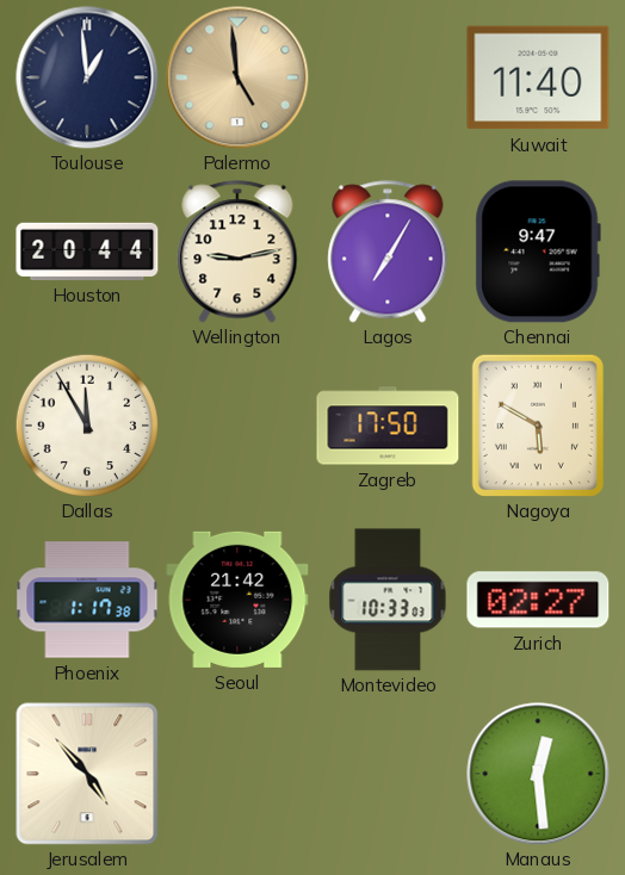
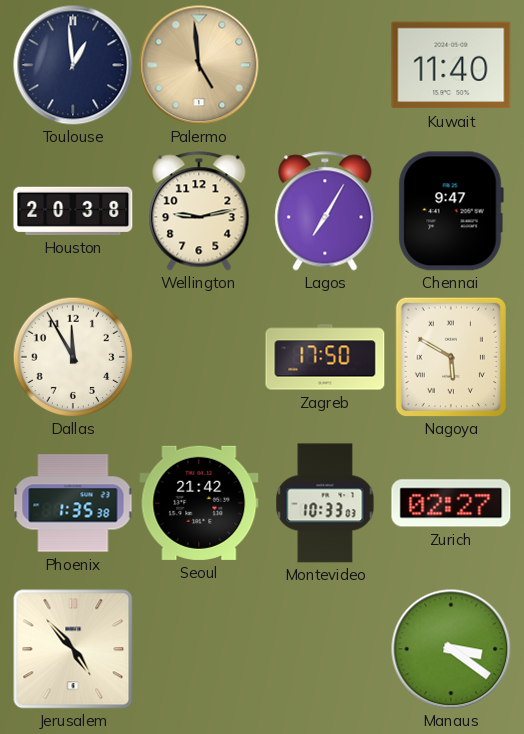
Houston: 20:44 -> 20:38
Phoenix: 1:17 -> 1:35
Manaus: 12:29 -> 3:21
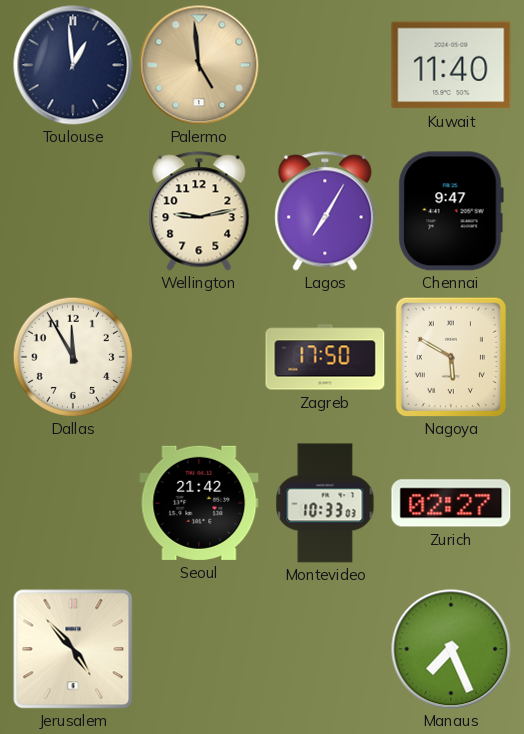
Houston: 20:38 -> none
Phoenix: 1:35 -> none
Manaus: 3:21 -> 7:26
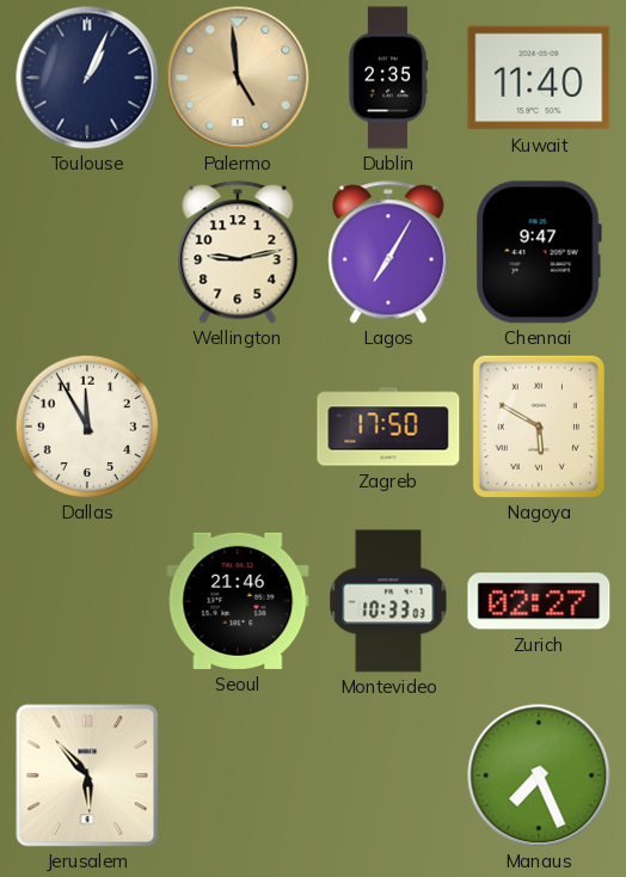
Toulouse: 12:59 -> 1:04
Dublin: none -> 2:35
Seoul: 21:42 -> 21:46
Jerusalem: 4:53 -> 5:53
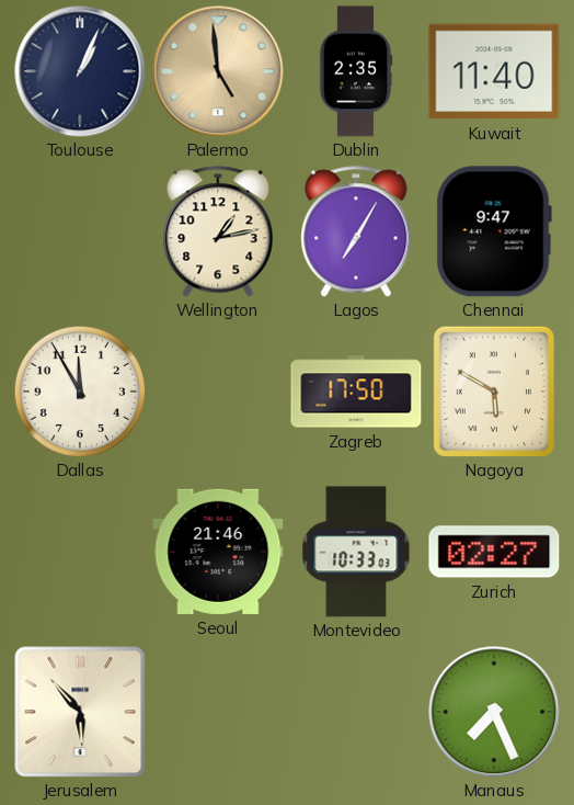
Wellington: 9:13 -> 1:13
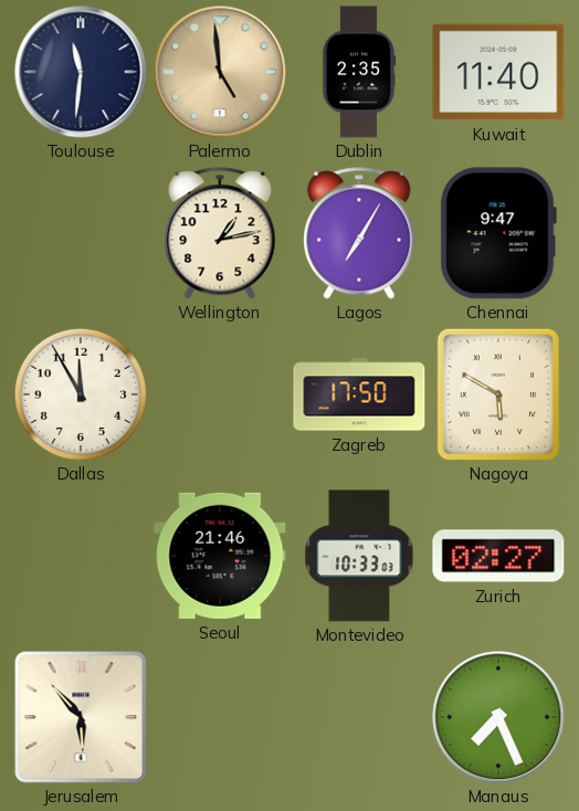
Toulouse: 1:04 -> 11:31
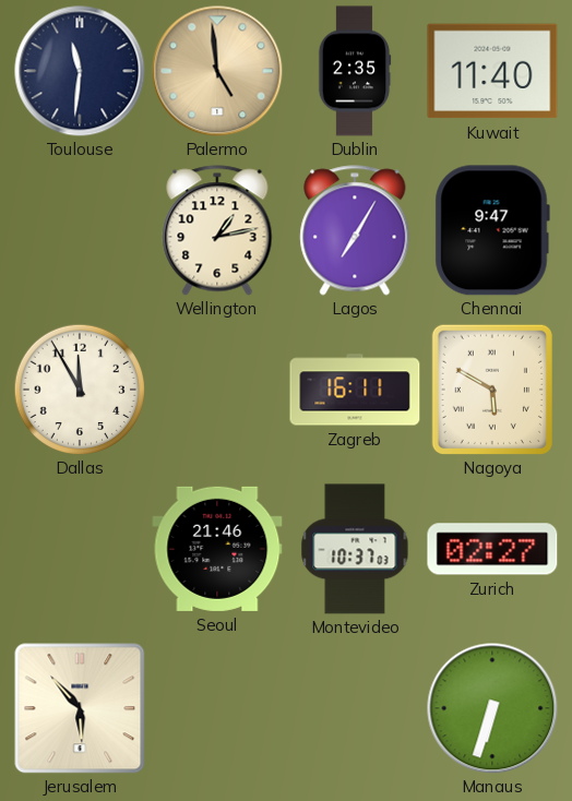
Zagreb: 17:50 -> 16:11
Montevideo: 10:33 -> 10:37
Manaus: 7:26 -> 6:33
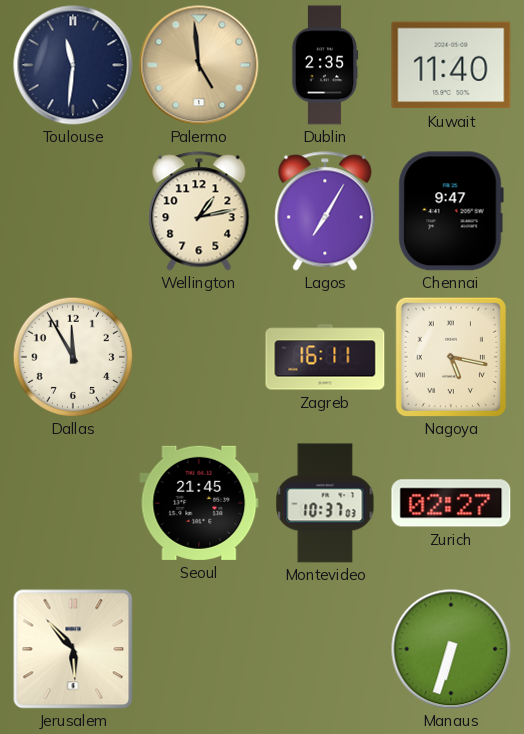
Nagoya: 5:50 -> 5:17
Seoul: 21:46 -> 21:45
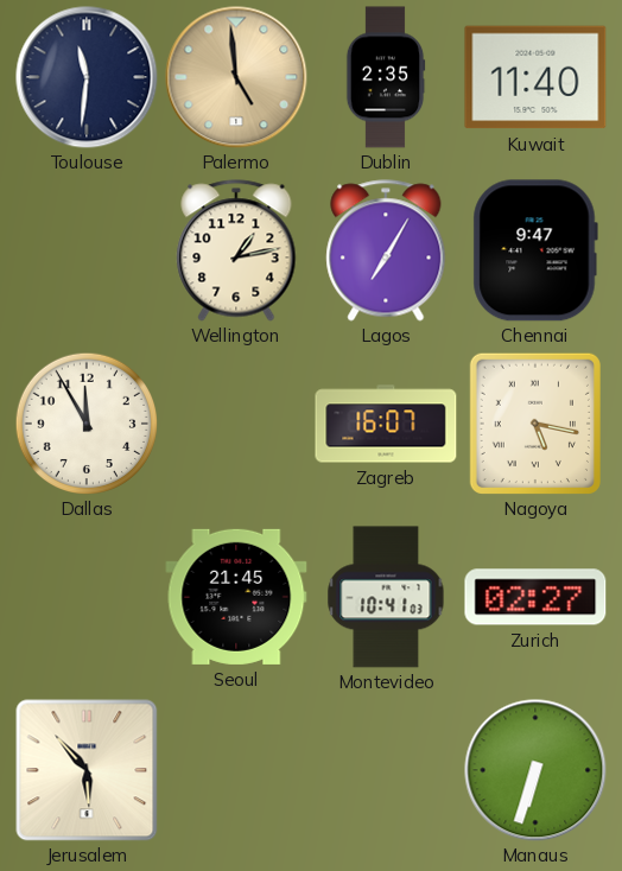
Zagreb: 16:11 -> 16:07
Montevideo: 10:37 -> 10:41
